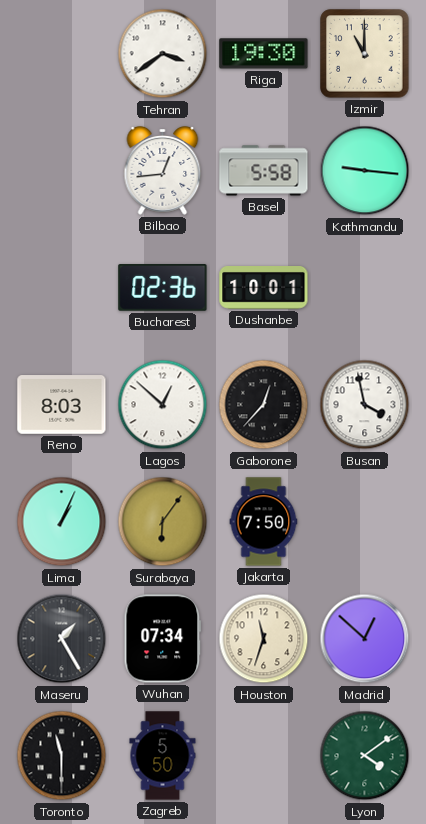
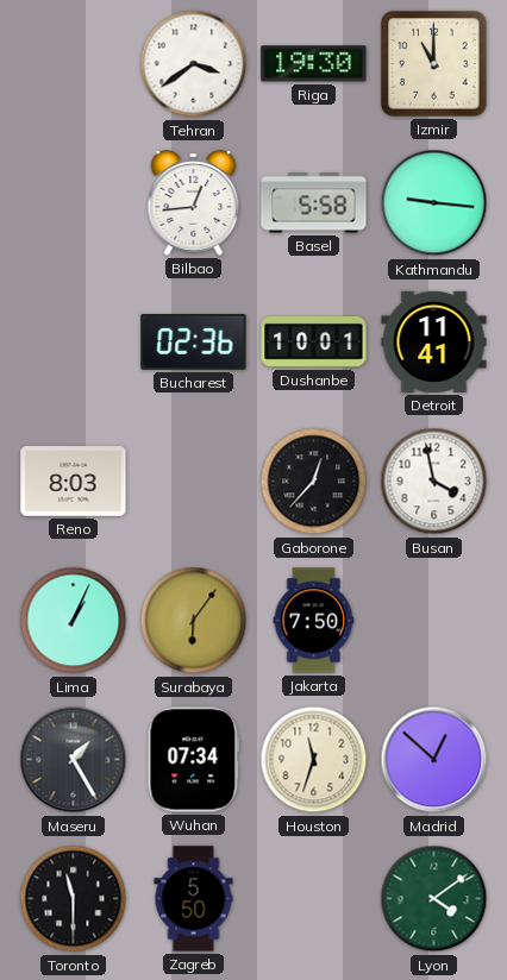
Detroit: none -> 11:41
Lagos: 12:52 -> none
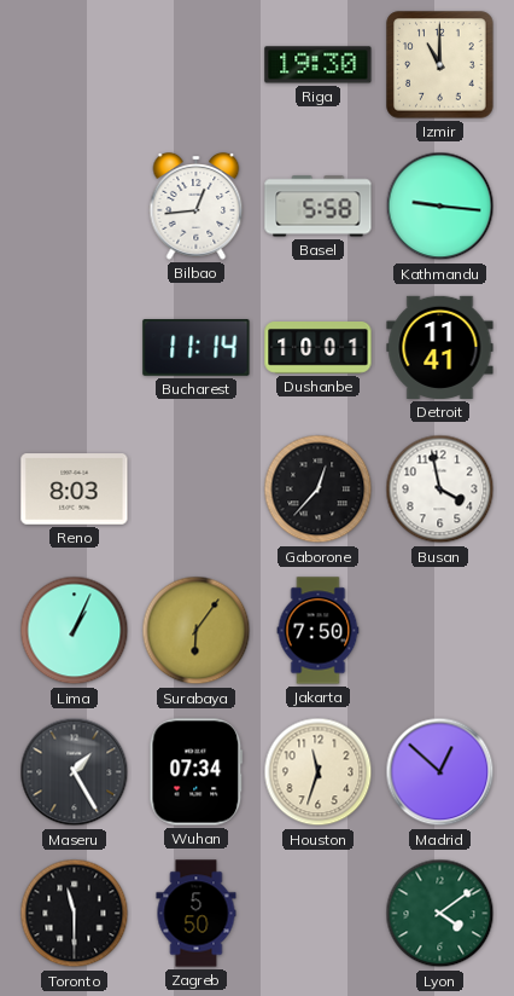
Tehran: 3:39 -> none
Bucharest: 02:36 -> 11:14
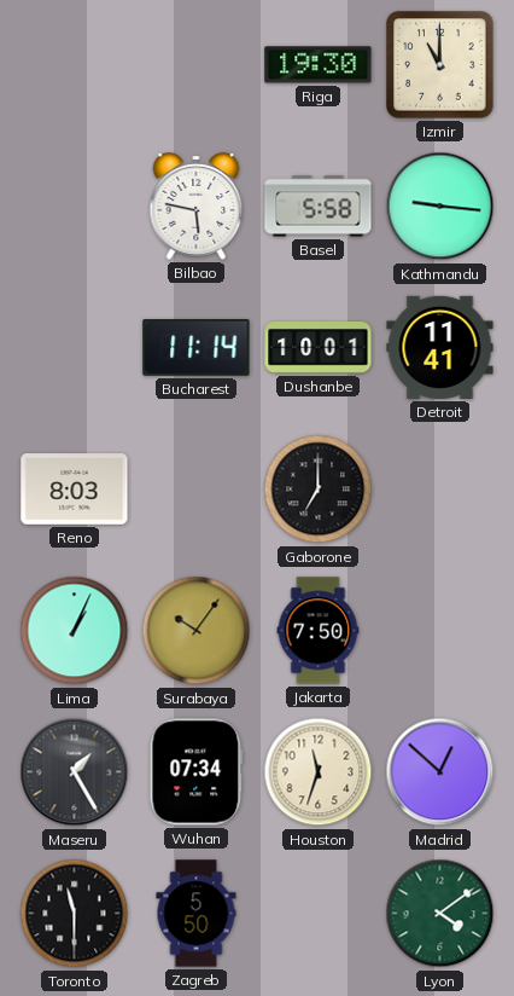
Bilbao: 12:44 -> 5:47
Gaborone: 12:37 -> 7:00
Busan: 3:58 -> none
Surabaya: 6:06 -> 10:06
